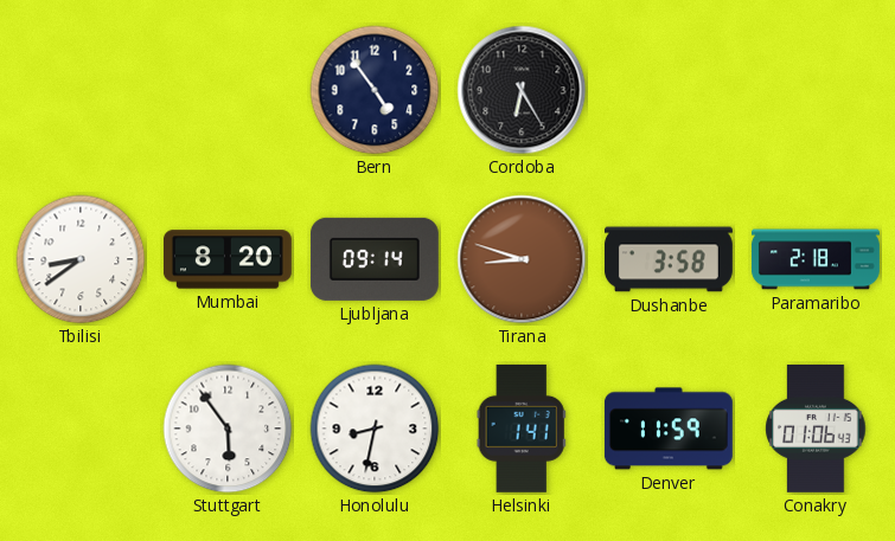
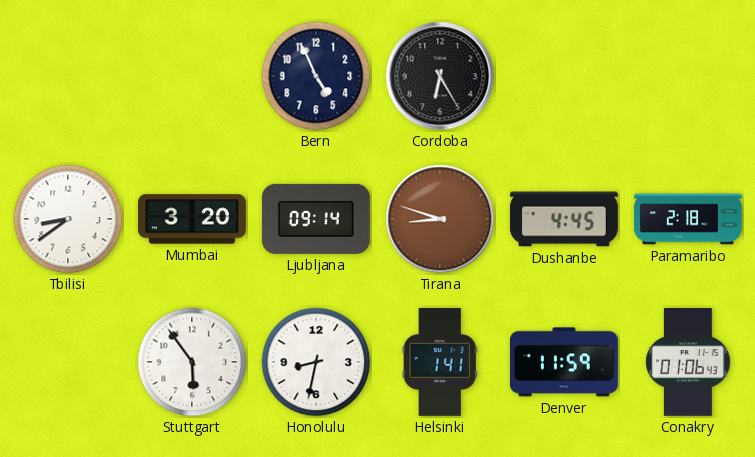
Bern: 4:54 -> 4:56
Mumbai: 8:20 -> 3:20
Dushanbe: 3:58 -> 4:45
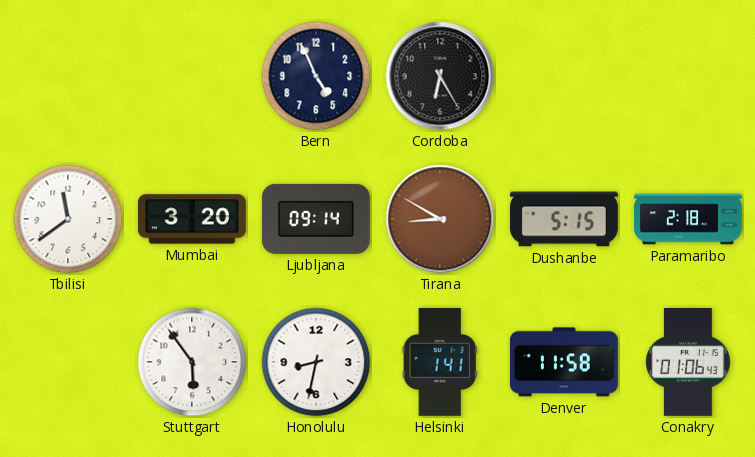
Tbilisi: 8:39 -> 11:39
Tirana: 8:48 -> 8:50
Dushanbe: 4:45 -> 5:15
Denver: 11:59 -> 11:58
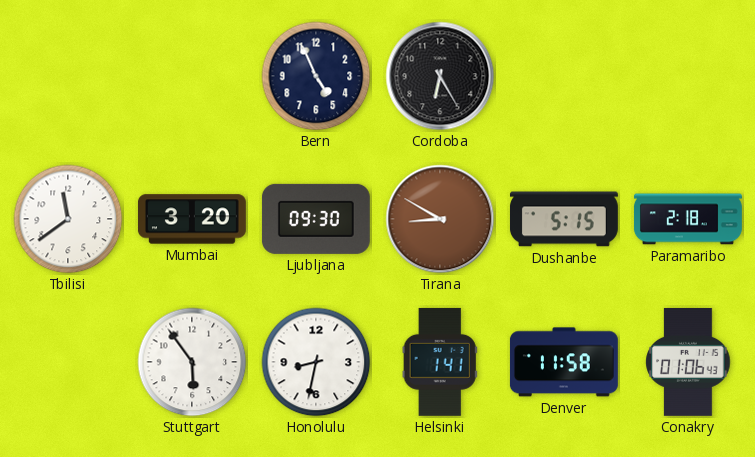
Ljubljana: 09:14 -> 09:30
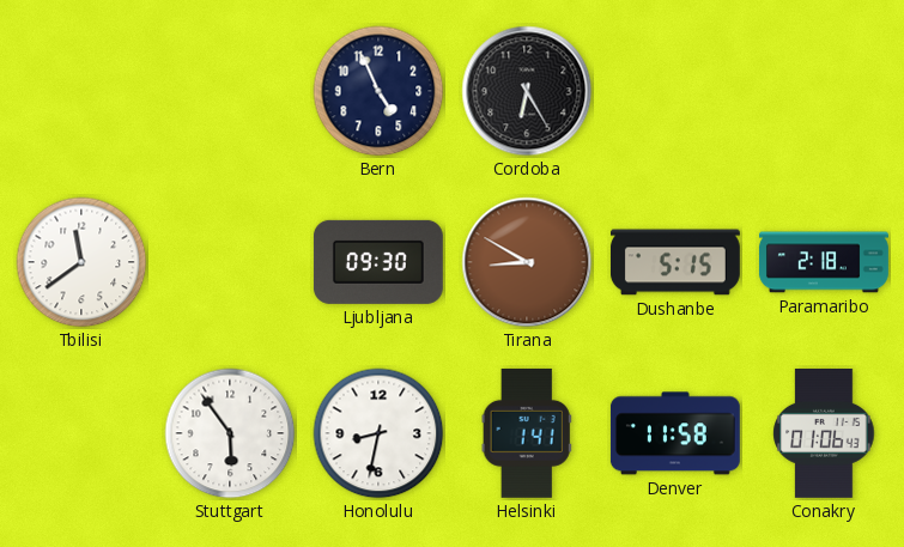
Mumbai: 3:20 -> none
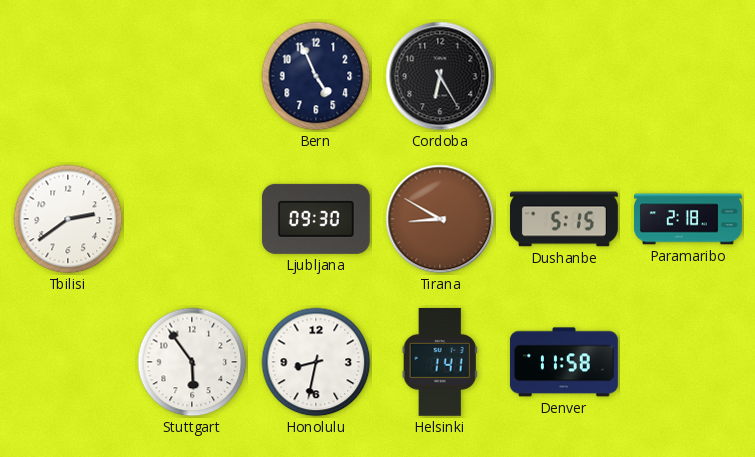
Tbilisi: 11:39 -> 2:39
Conakry: 01:06 -> none
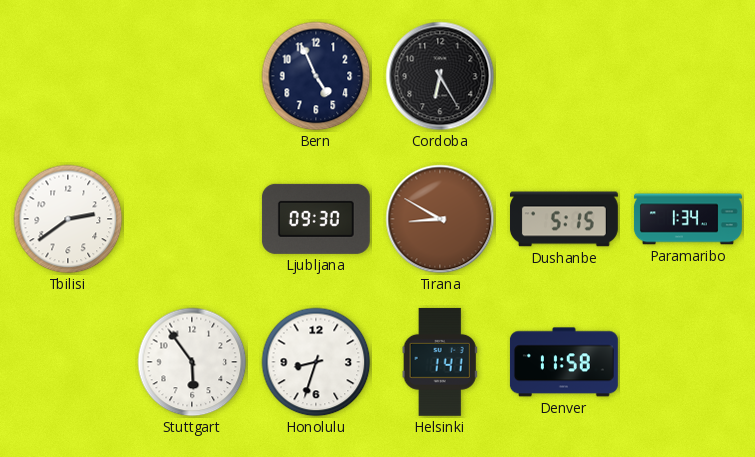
Paramaribo: 2:18 -> 1:34
Honolulu: 8:32 -> 8:33
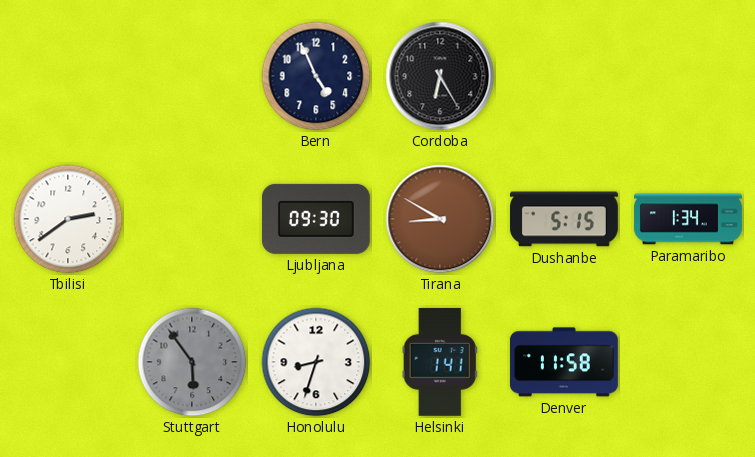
Stuttgart dial: white -> grey
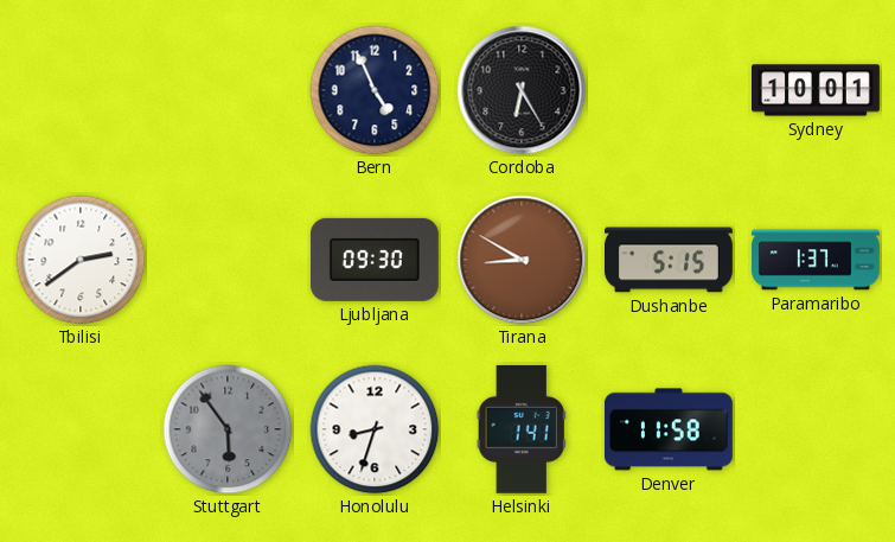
Sydney: none -> 10:01
Paramaribo: 1:34 -> 1:37
